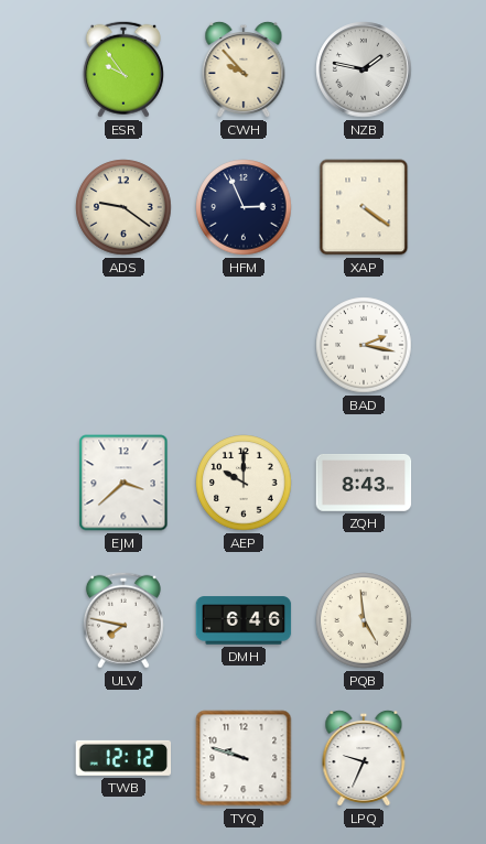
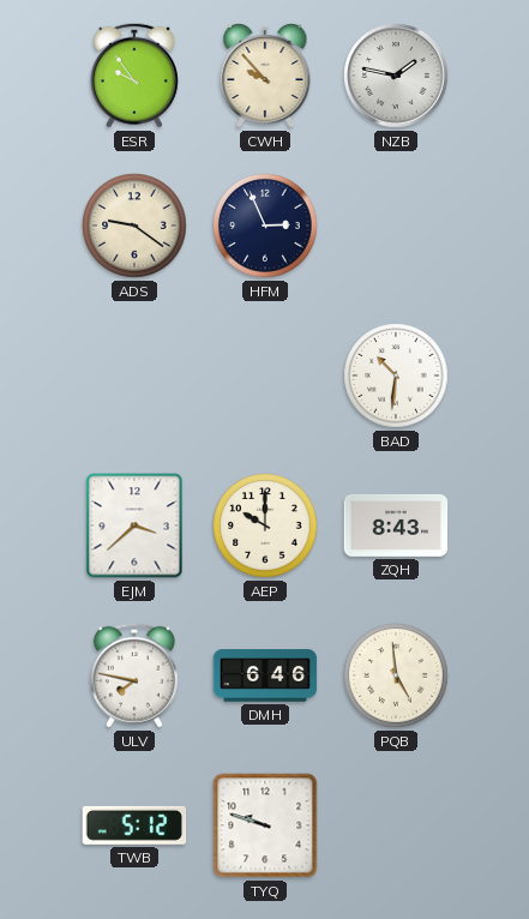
XAP: 4:21 -> none
BAD: 2:17 -> 10:31
TWB: 12:12 -> 5:12
LPQ: 9:34 -> none
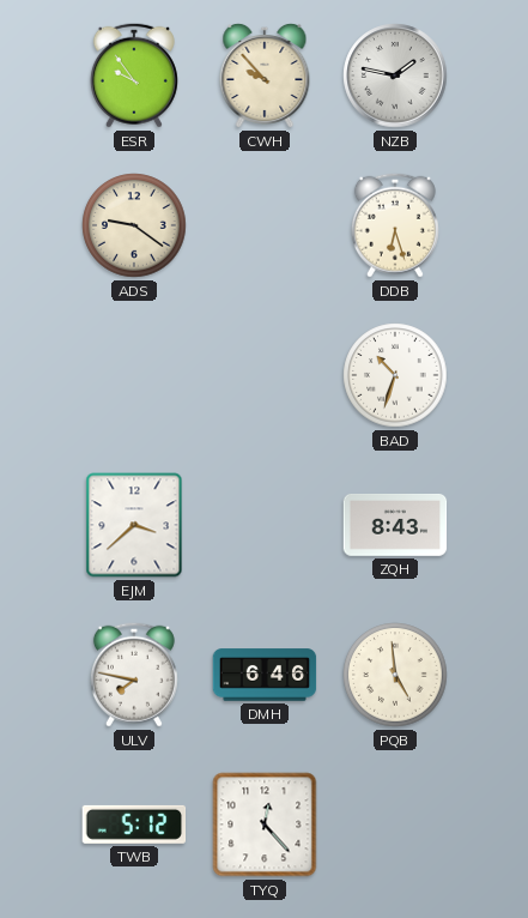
HFM: 2:56 -> none
DDB: none -> 6:27
BAD: 10:31 -> 10:33
AEP: 10:00 -> none
TYQ: 9:48 -> 12:23
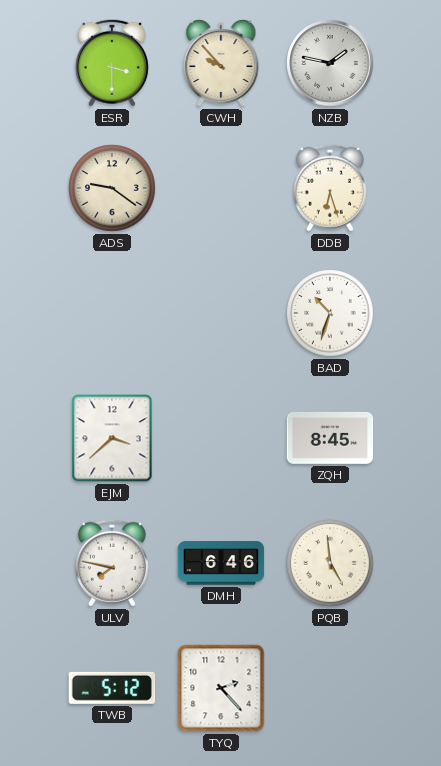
ESR: 9:54 -> 3:30
ZQH: 8:43 -> 8:45
TYQ: 12:23 -> 2:23
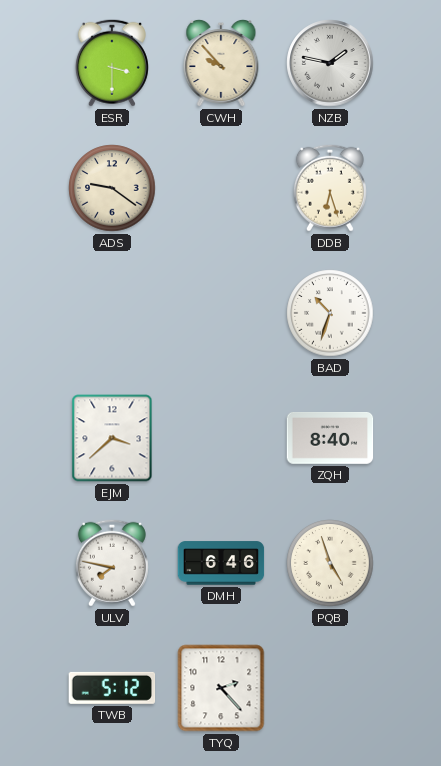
ZQH: 8:45 -> 8:40
PQB: 4:59 -> 4:57
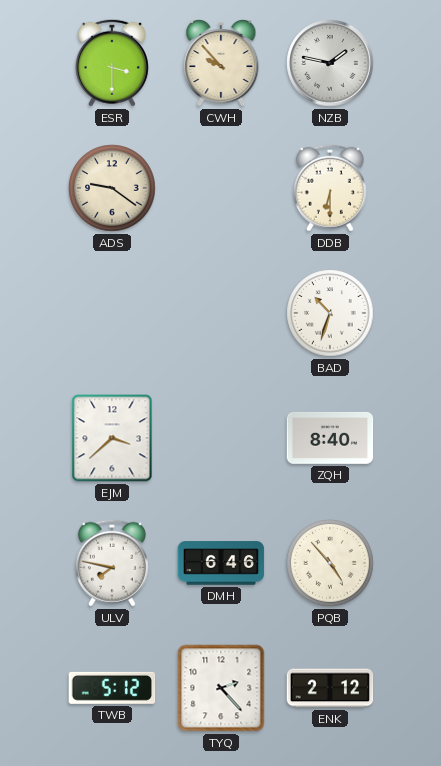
DDB: 6:27 -> 6:30
PQB: 4:57 -> 4:53
ENK: none -> 2:12
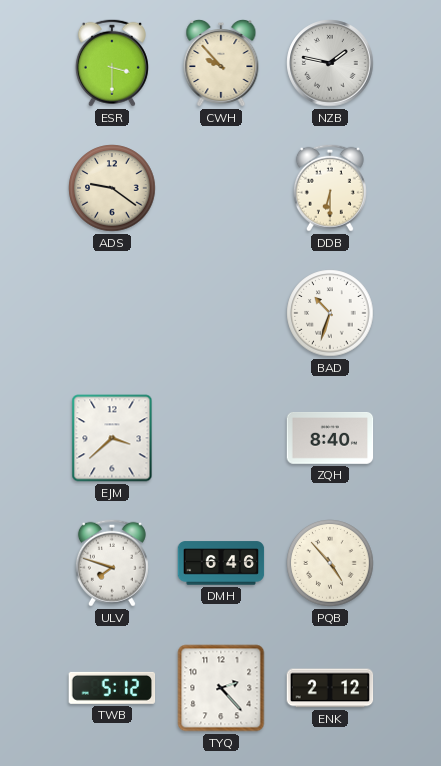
ULV: 7:47 -> 7:48
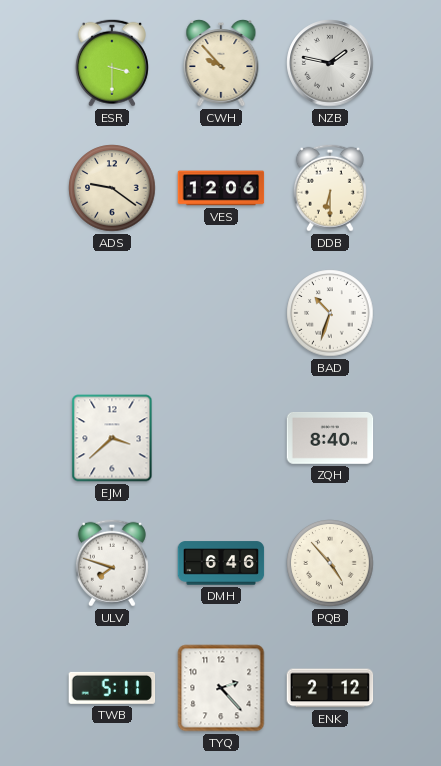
VES: none -> 12:06
TWB: 5:12 -> 5:11
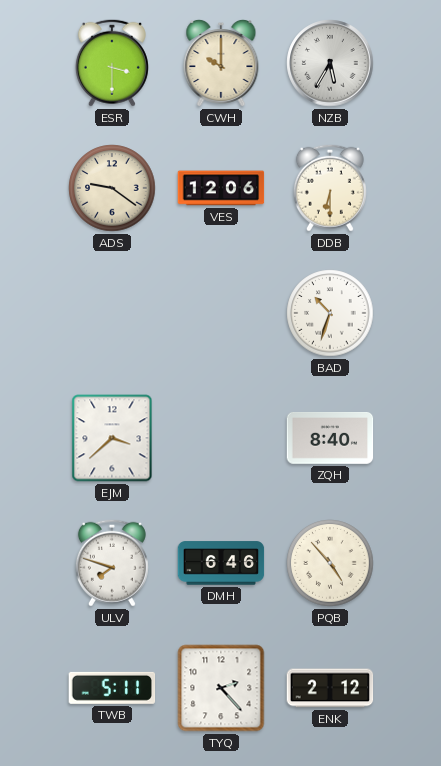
CWH: 9:53 -> 10:00
NZB: 1:47 -> 5:35
